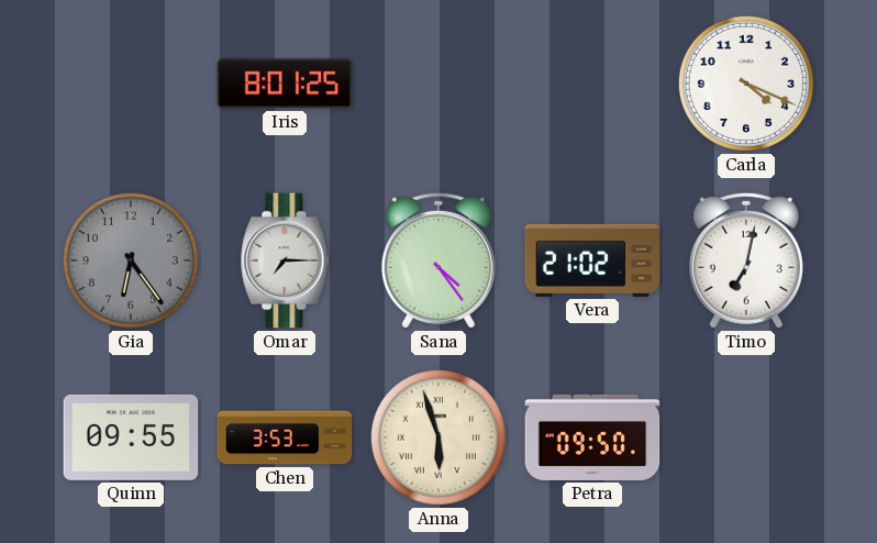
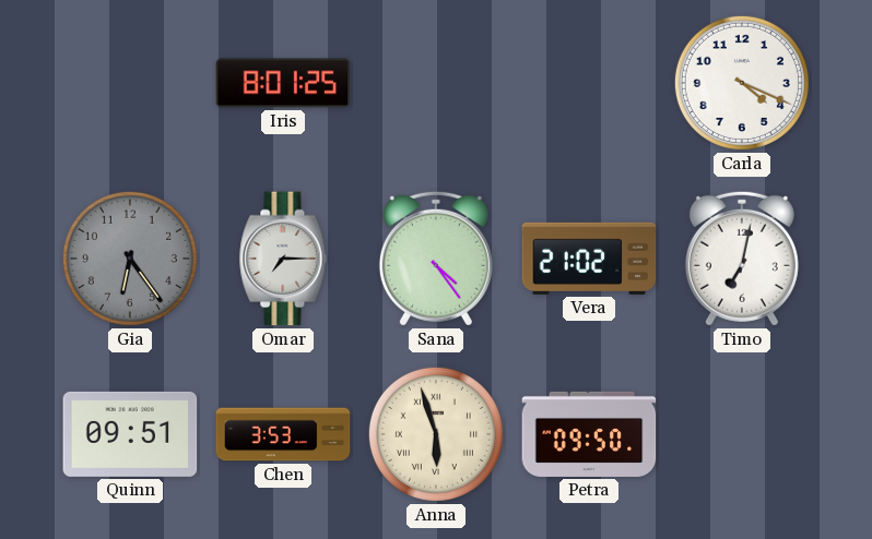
Quinn: 09:55 -> 09:51
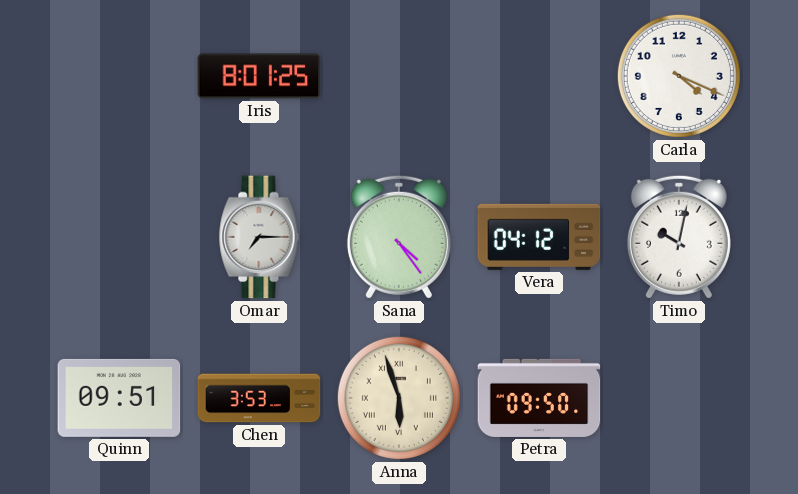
Gia: 6:24 -> none
Vera: 21:02 -> 04:12
Timo: 7:02 -> 10:02
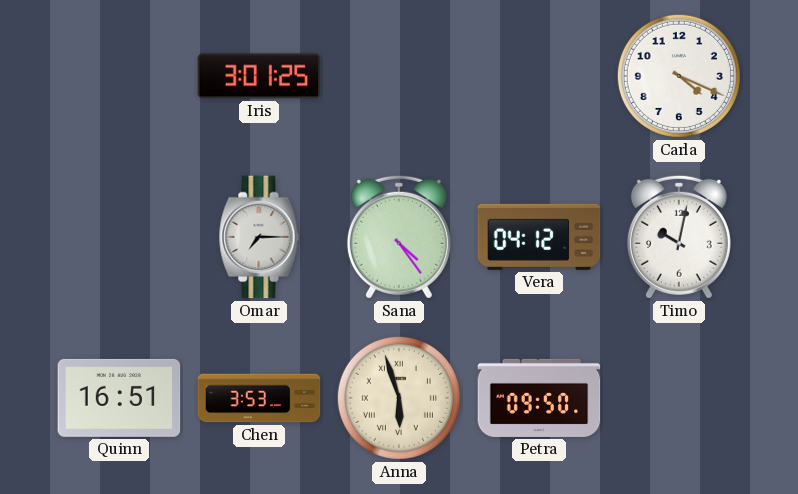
Iris: 8:01 -> 3:01
Quinn: 09:51 -> 16:51
